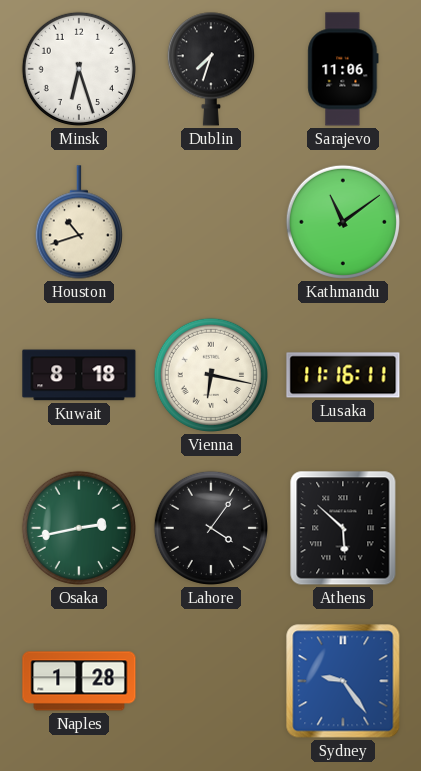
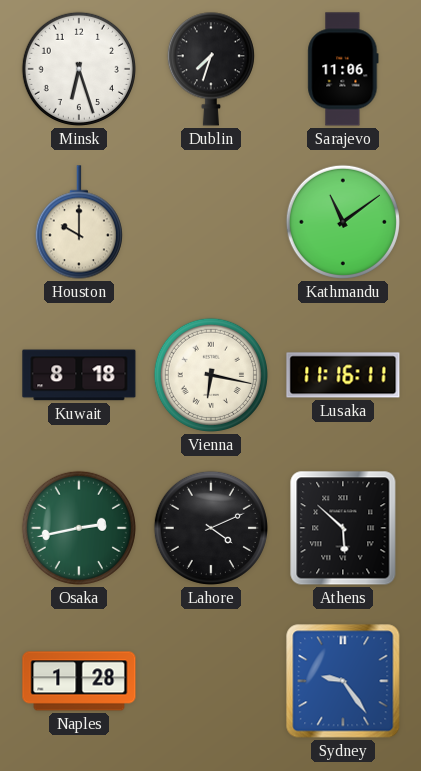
Houston: 10:42 -> 10:00
Lahore: 4:06 -> 4:11
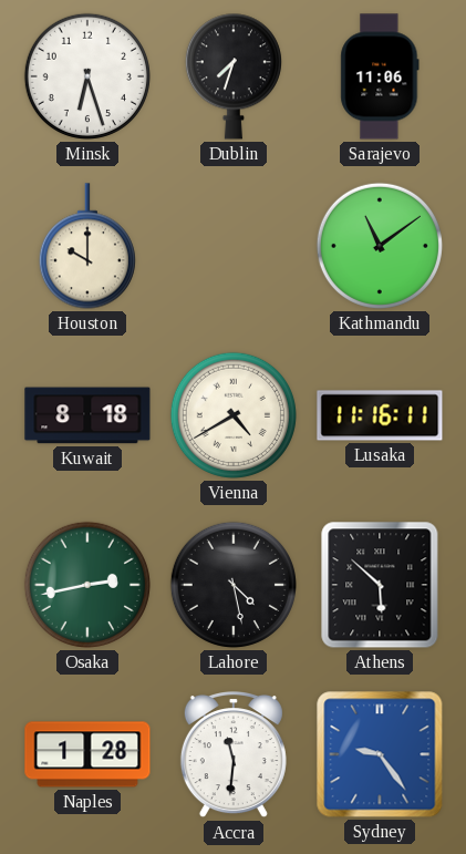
Vienna: 6:17 -> 4:40
Lahore: 4:11 -> 4:28
Accra: none -> 11:31
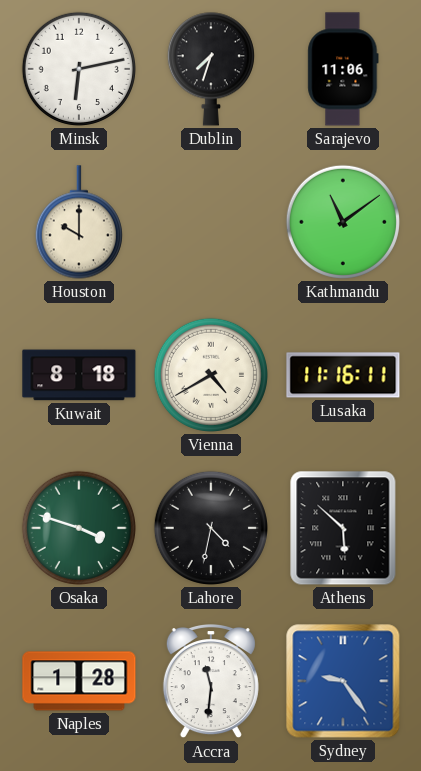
Minsk: 6:27 -> 6:13
Osaka: 2:43 -> 3:48
Lahore: 4:28 -> 4:32
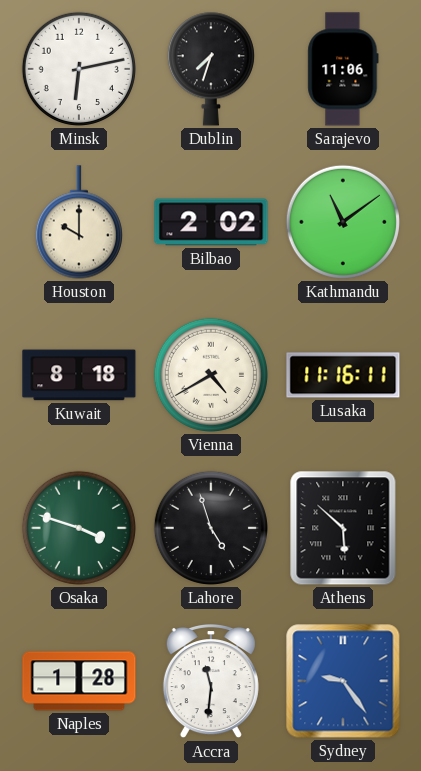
Bilbao: none -> 2:02
Lahore: 4:32 -> 4:57
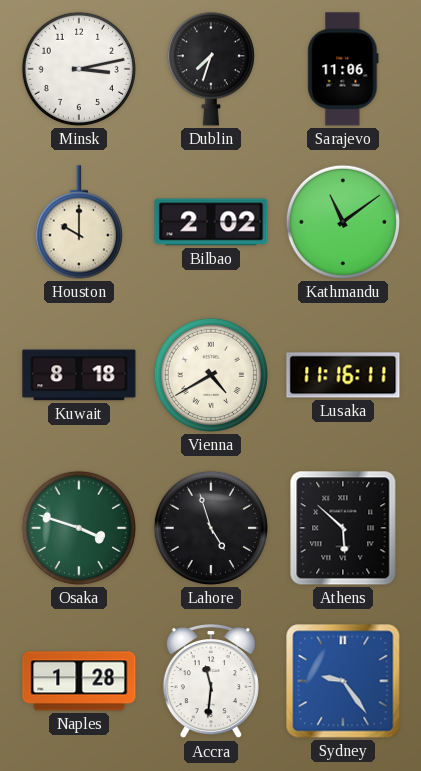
Minsk: 6:13 -> 3:13
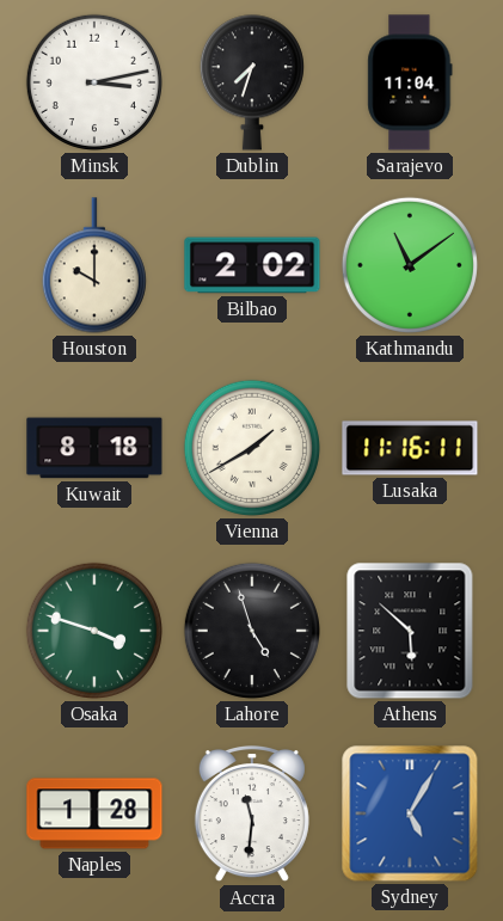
Sarajevo: 11:06 -> 11:04
Vienna: 4:40 -> 1:40
Sydney: 9:24 -> 5:05
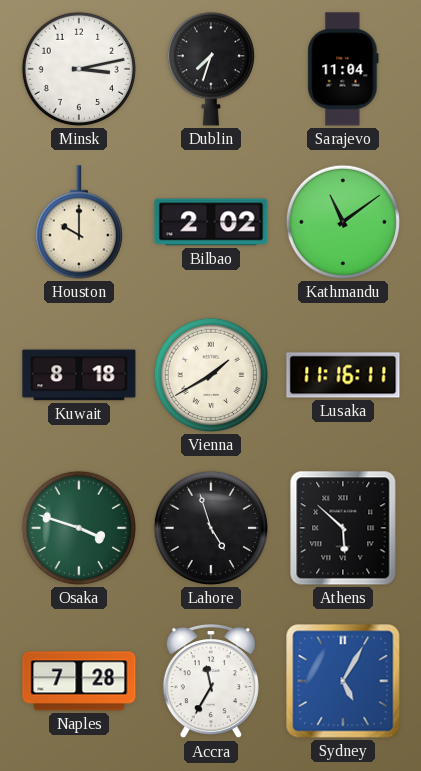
Naples: 1:28 -> 7:28
Accra: 11:31 -> 11:35
